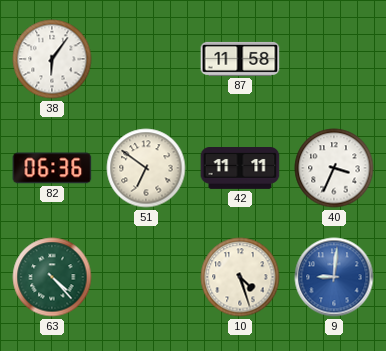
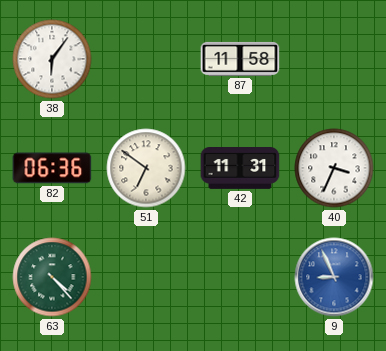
42: 11:11 -> 11:31
10: 4:27 -> none
9: 9:01 -> 8:56
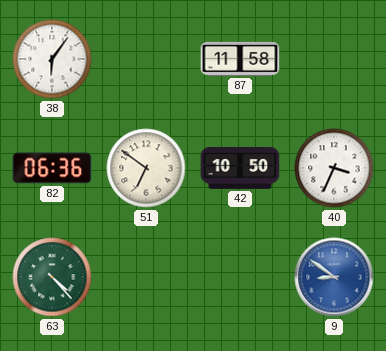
42: 11:31 -> 10:50
9: 8:56 -> 8:51
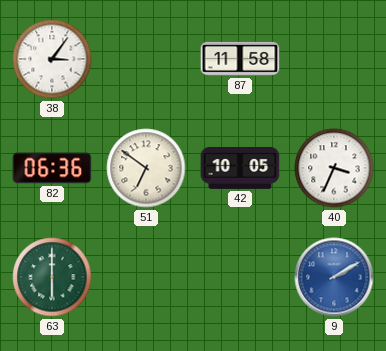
38: 6:06 -> 3:06
42: 10:50 -> 10:05
63: 4:23 -> 6:00
9: 8:51 -> 2:10
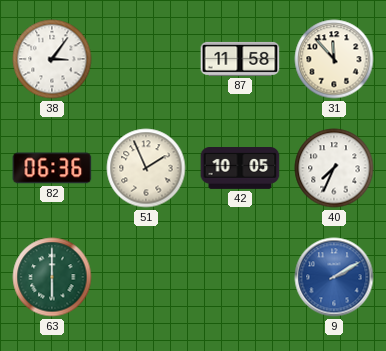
31: none -> 11:53
51: 6:51 -> 1:56
40: 3:34 -> 7:34
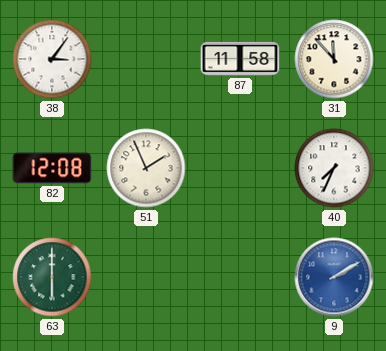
82: 06:36 -> 12:08
42: 10:05 -> none
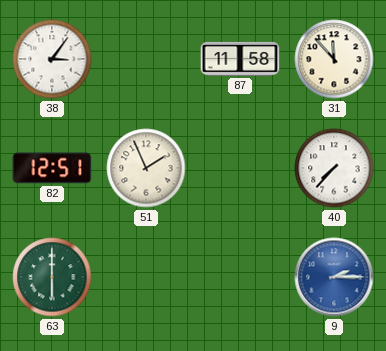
82: 12:08 -> 12:51
40: 7:34 -> 7:37
9: 2:10 -> 2:15
